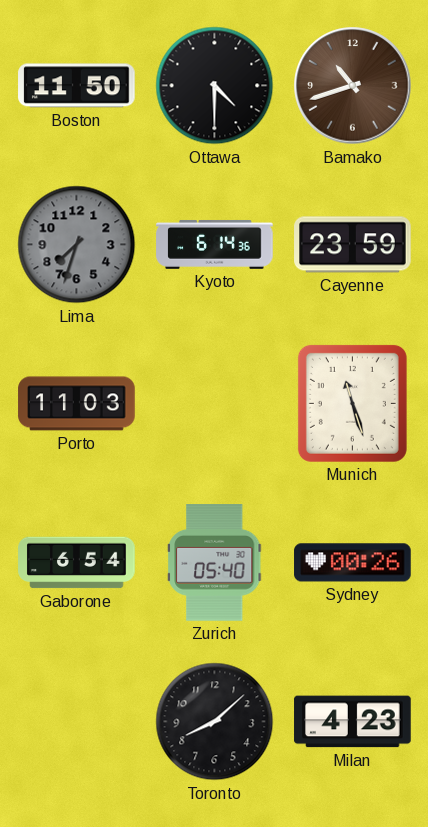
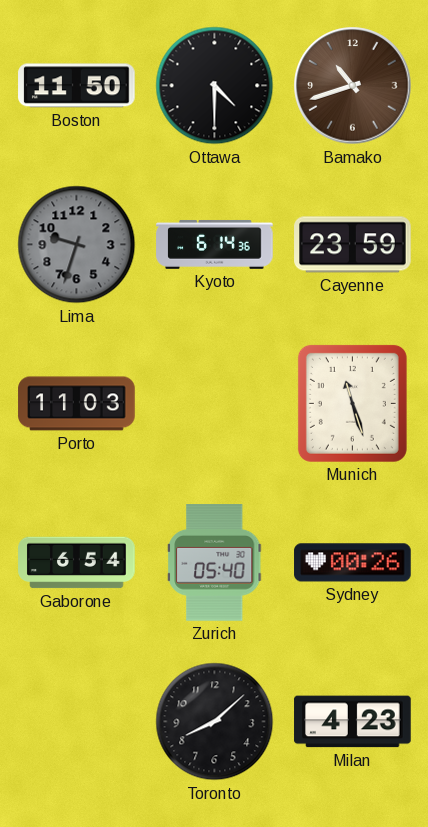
Lima: 7:33 -> 9:33
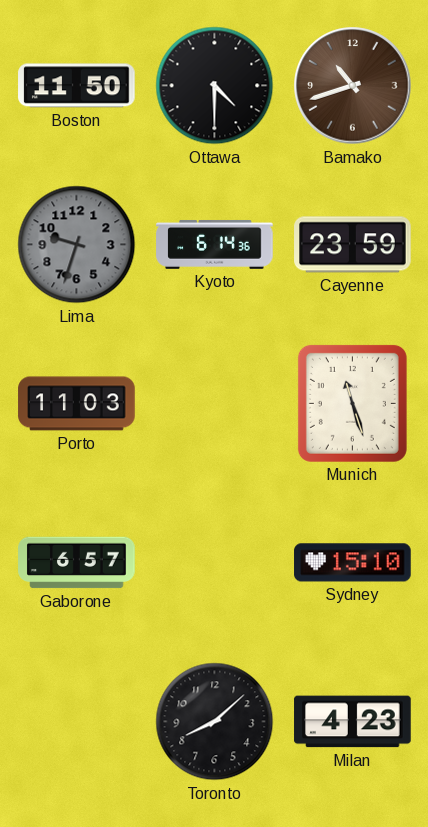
Gaborone: 6:54 -> 6:57
Zurich: 05:40 -> none
Sydney: 00:26 -> 15:10
